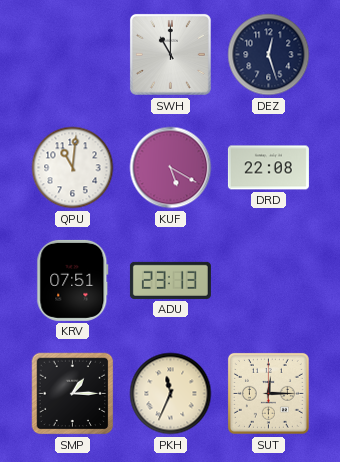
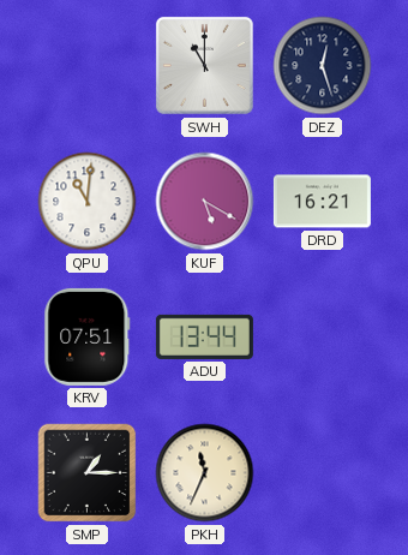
DRD: 22:08 -> 16:21
ADU: 23:13 -> 13:44
SUT: 12:15 -> none
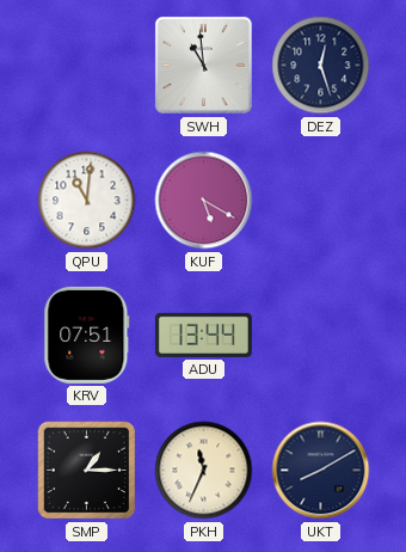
SWH: 11:00 -> 10:59
DRD: 16:21 -> none
UKT: none -> 8:10
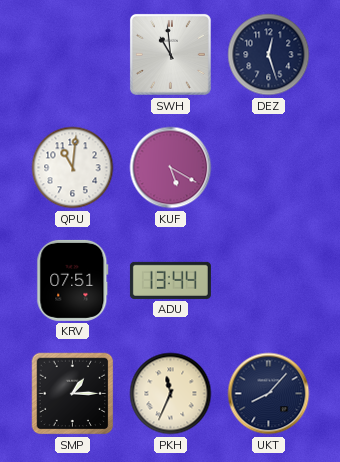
UKT: 8:10 -> 8:07
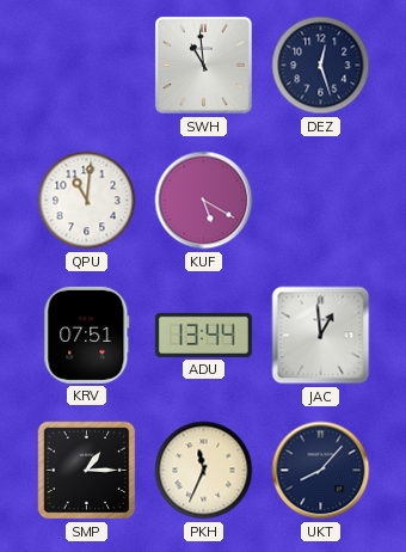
JAC: none -> 12:59
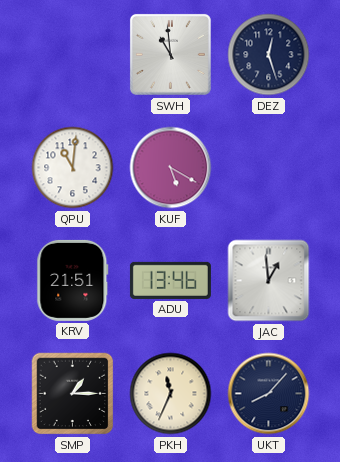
KRV: 07:51 -> 21:51
ADU: 13:44 -> 13:46
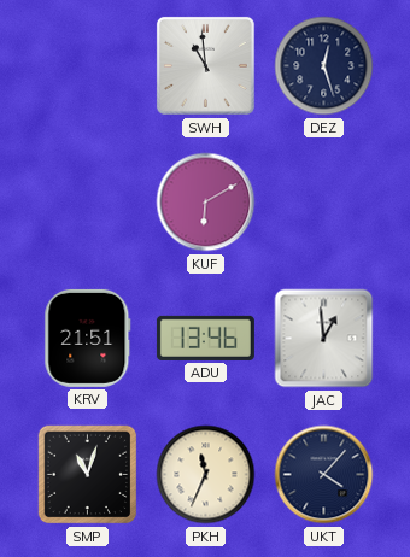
QPU: 11:01 -> none
KUF: 5:20 -> 6:10
SMP: 1:15 -> 11:03
UKT: 8:07 -> 4:07
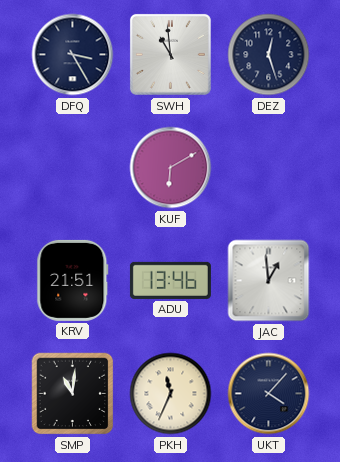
DFQ: none -> 3:25
SMP: 11:03 -> 11:01
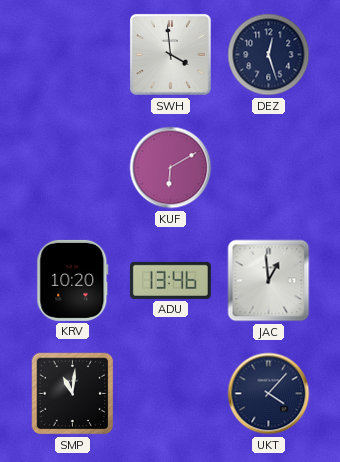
DFQ: 3:25 -> none
SWH: 10:59 -> 3:59
KRV: 21:51 -> 10:20
PKH: 11:34 -> none
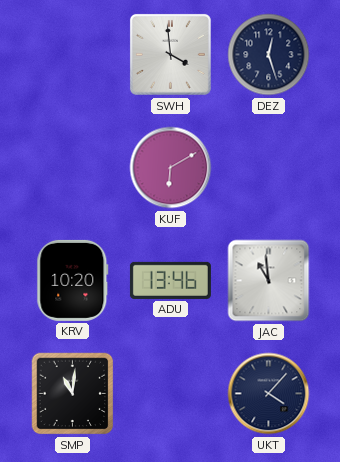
JAC: 12:59 -> 10:59
